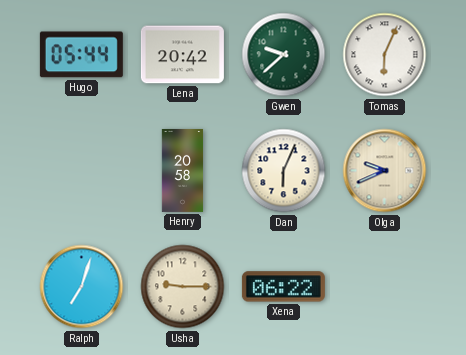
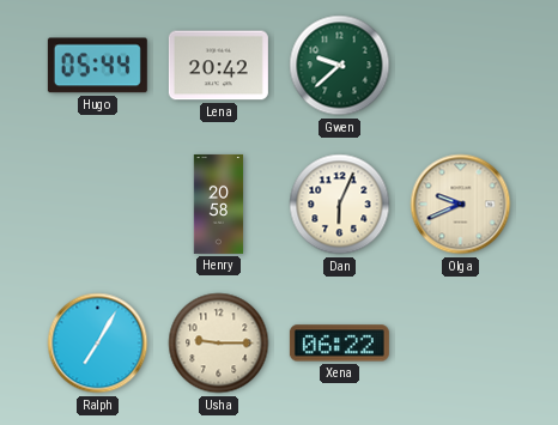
Tomas: 6:04 -> none
Ralph: 7:03 -> 7:05
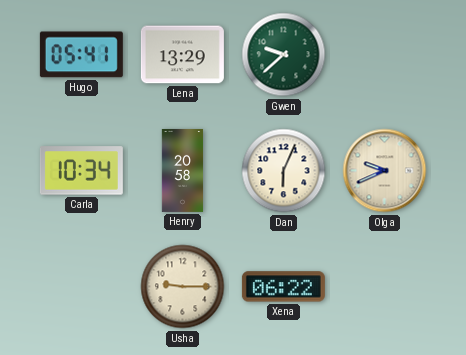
Hugo: 05:44 -> 05:41
Lena: 20:42 -> 13:29
Carla: none -> 10:34
Ralph: 7:05 -> none
